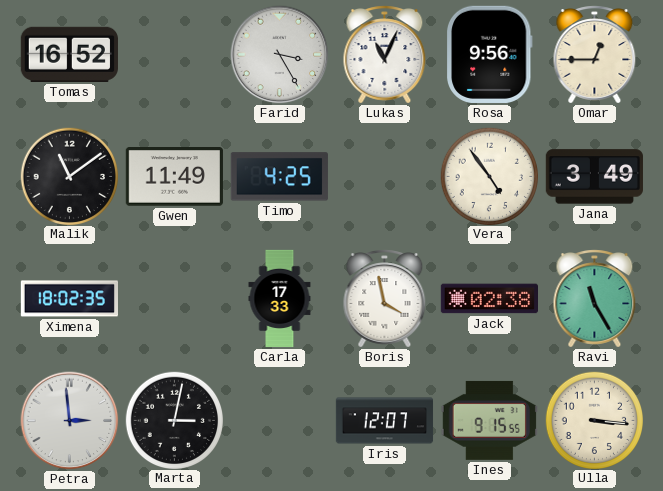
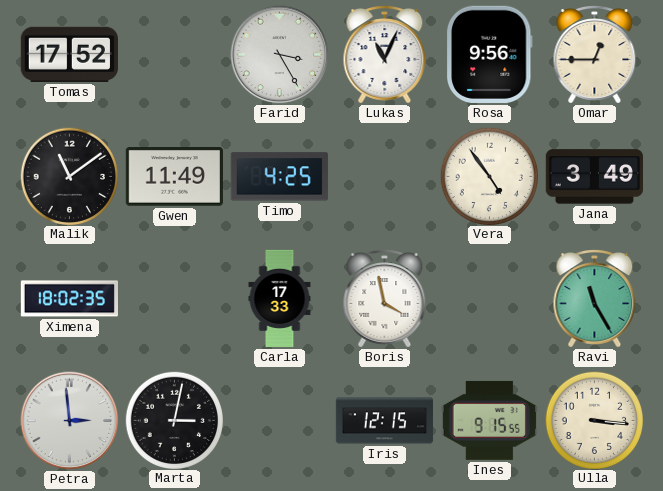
Tomas: 16:52 -> 17:52
Jack: 02:38 -> none
Iris: 12:07 -> 12:15
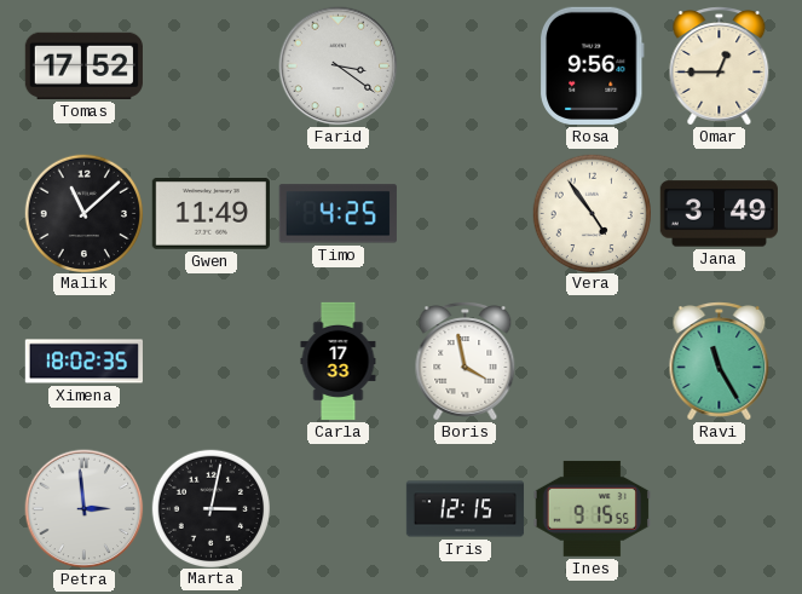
Farid: 3:25 -> 3:21
Lukas: 11:04 -> none
Malik: 11:09 -> 11:08
Ulla: 3:16 -> none
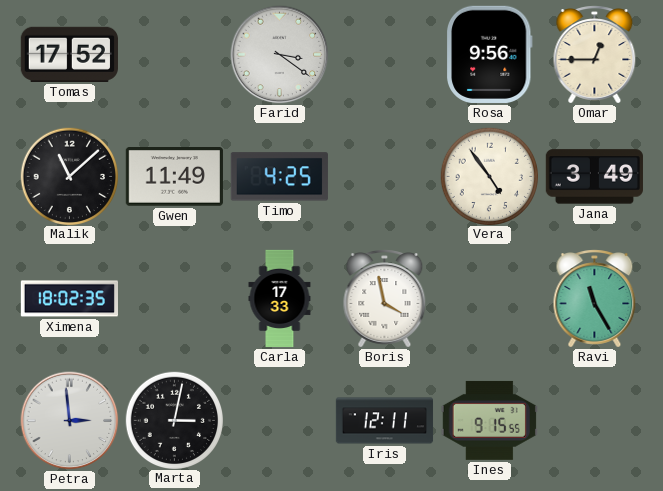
Iris: 12:15 -> 12:11
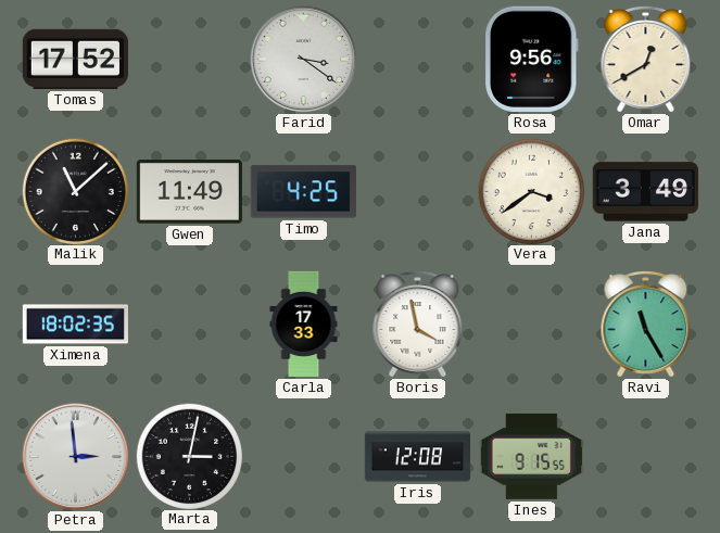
Omar: 12:45 -> 12:40
Vera: 4:54 -> 3:39
Iris: 12:11 -> 12:08
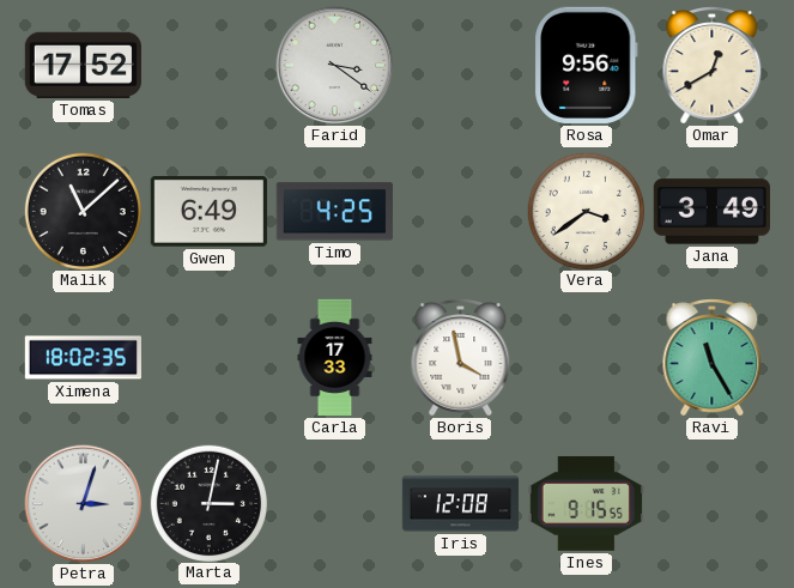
Gwen: 11:49 -> 6:49
Petra: 2:59 -> 3:03
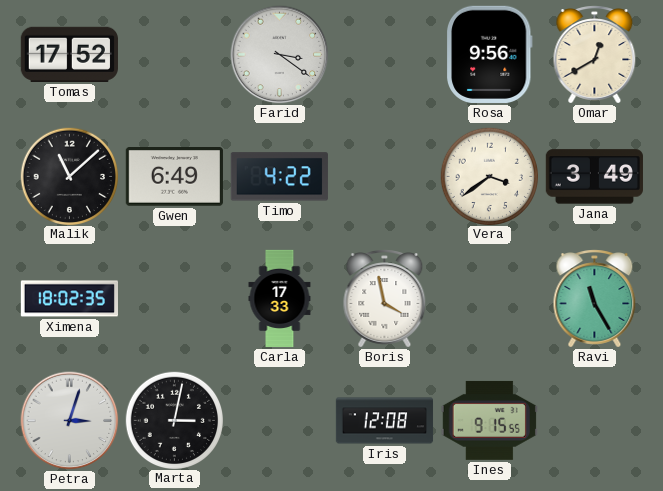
Timo: 4:25 -> 4:22
